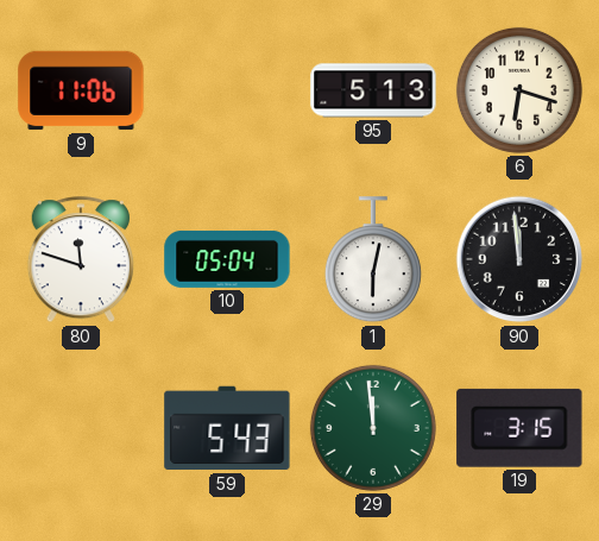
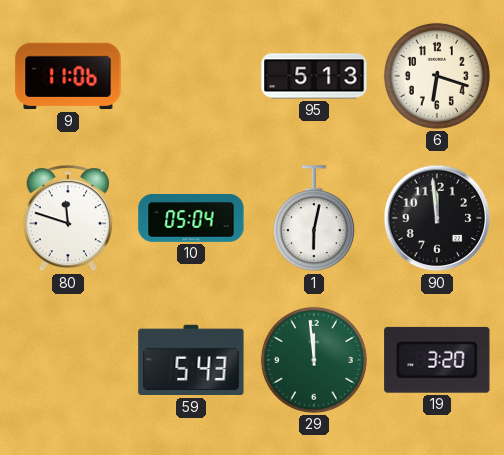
19: 3:15 -> 3:20
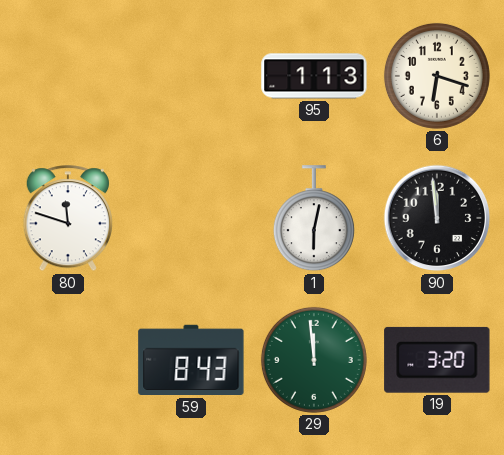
9: 11:06 -> none
95: 5:13 -> 1:13
10: 05:04 -> none
59: 5:43 -> 8:43
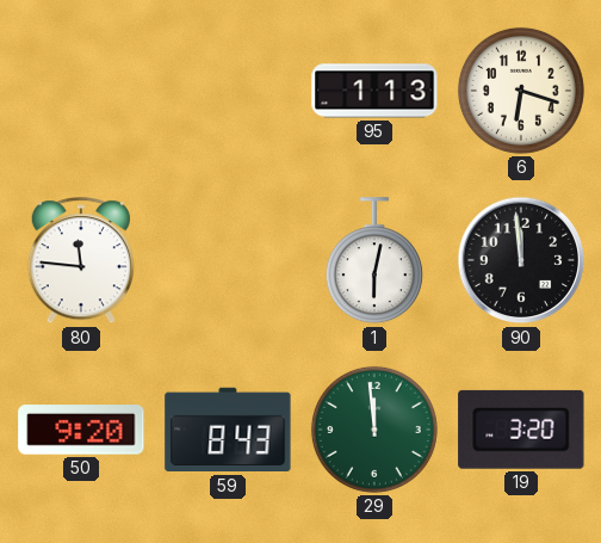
80: 11:48 -> 11:46
50: none -> 9:20
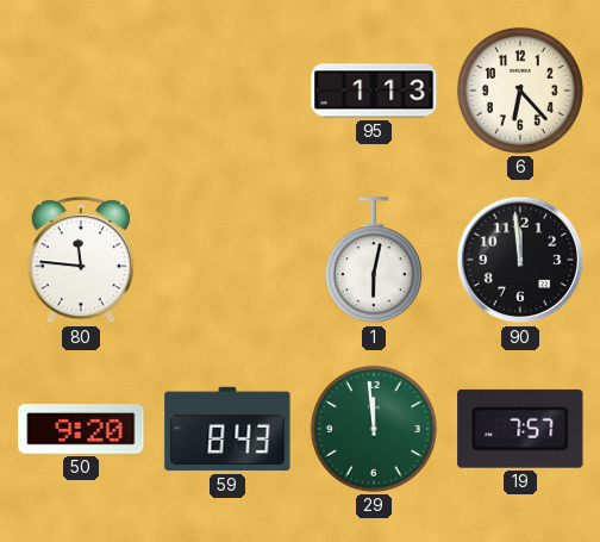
6: 6:18 -> 6:23
19: 3:20 -> 7:57
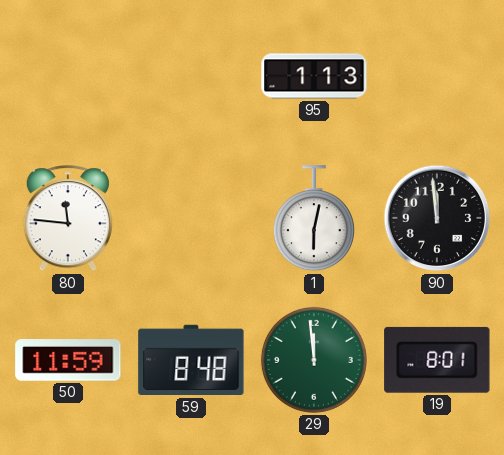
6: 6:23 -> none
50: 9:20 -> 11:59
59: 8:43 -> 8:48
19: 7:57 -> 8:01
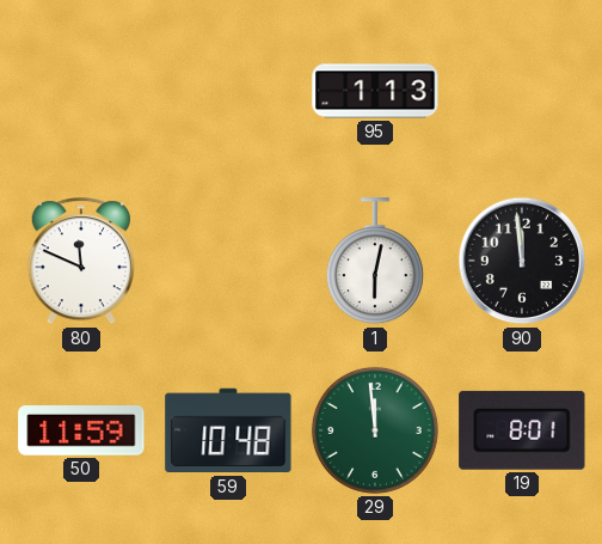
80: 11:46 -> 11:49
59: 8:48 -> 10:48
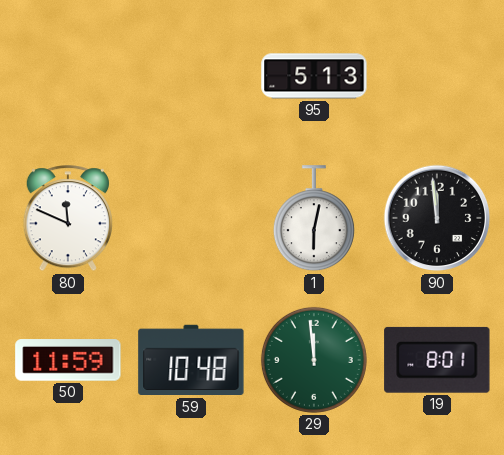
95: 1:13 -> 5:13
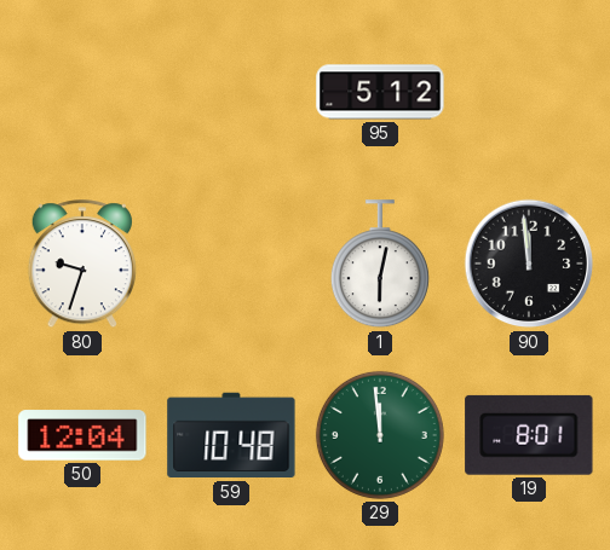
95: 5:13 -> 5:12
80: 11:49 -> 9:33
50: 11:59 -> 12:04
